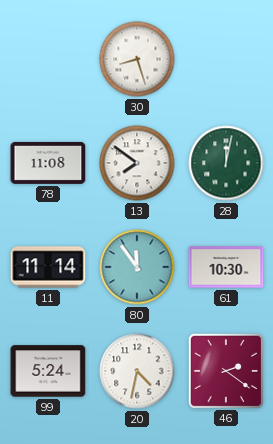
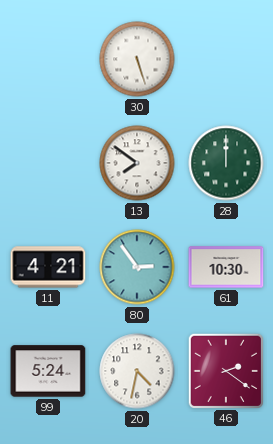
30: 8:27 -> 5:27
78: 11:08 -> none
28: 12:02 -> 12:00
11: 11:14 -> 4:21
80: 11:54 -> 2:54
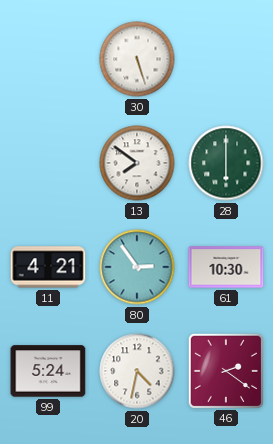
28: 12:00 -> 6:00
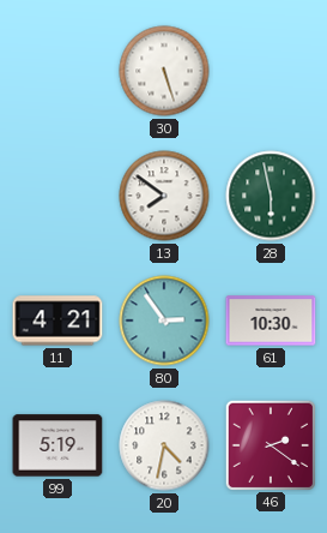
28: 6:00 -> 5:58
99: 5:24 -> 5:19
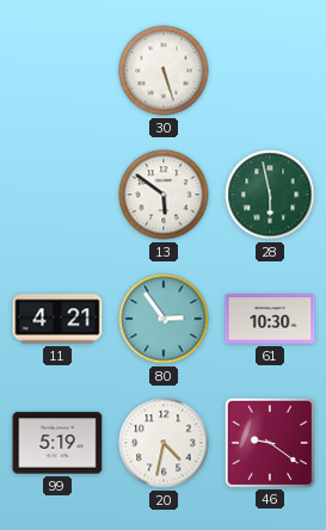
13: 7:51 -> 5:51
46: 2:21 -> 9:21
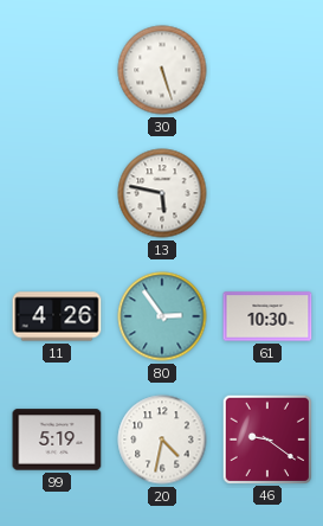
13: 5:51 -> 5:47
28: 5:58 -> none
11: 4:21 -> 4:26
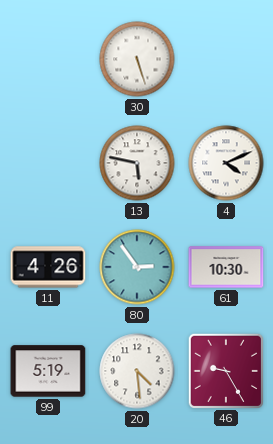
4: none -> 4:11
20: 4:32 -> 4:29
46: 9:21 -> 9:25
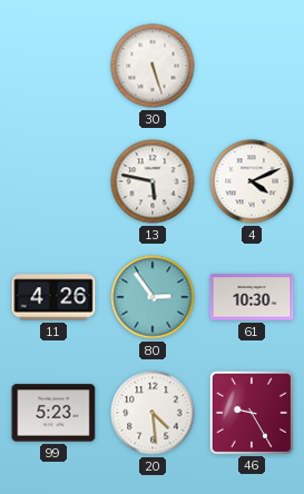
99: 5:19 -> 5:23
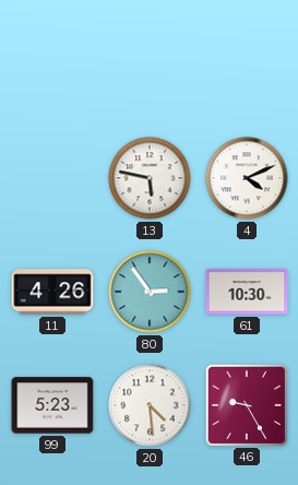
30: 5:27 -> none
